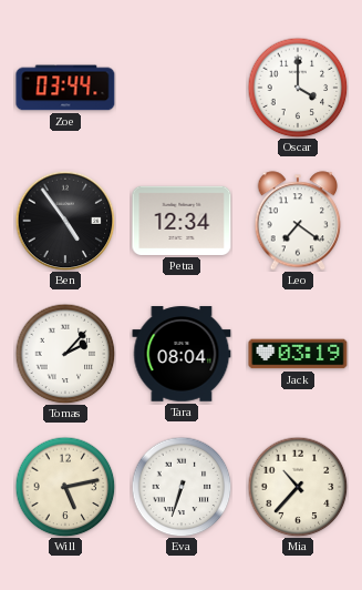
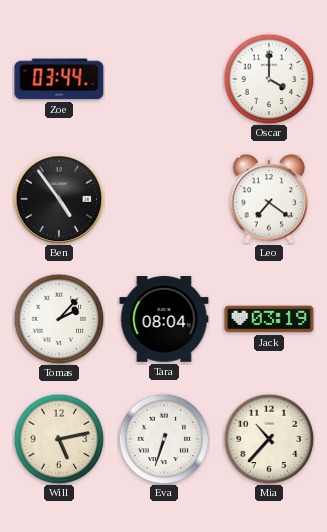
Petra: 12:34 -> none
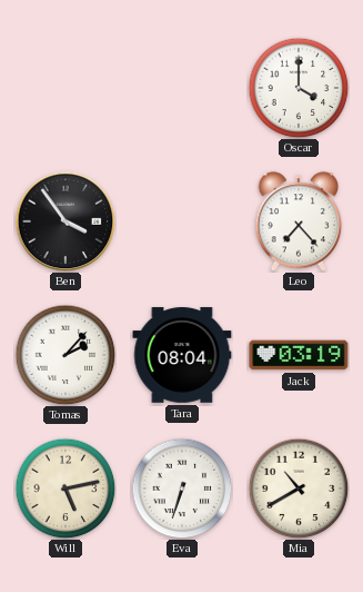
Zoe: 03:44 -> none
Ben: 4:54 -> 3:54
Leo: 7:21 -> 7:23
Mia: 10:37 -> 10:40
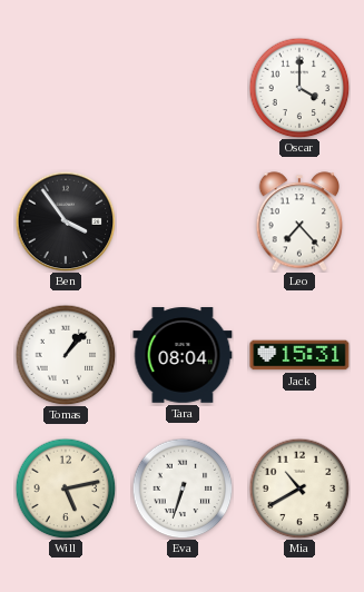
Tomas: 2:07 -> 1:07
Jack: 03:19 -> 15:31
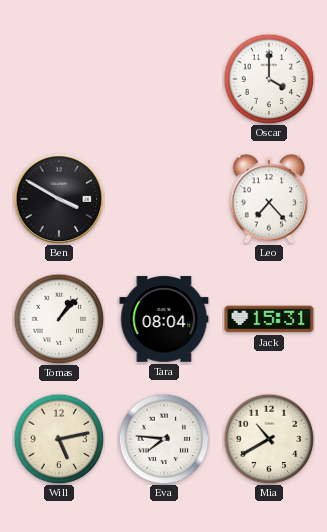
Ben: 3:54 -> 3:50
Eva: 6:33 -> 7:46
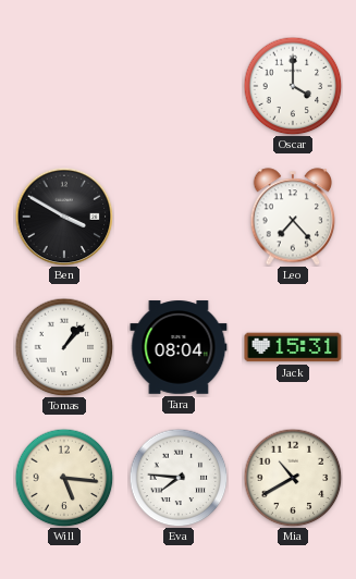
Will: 5:13 -> 5:16
